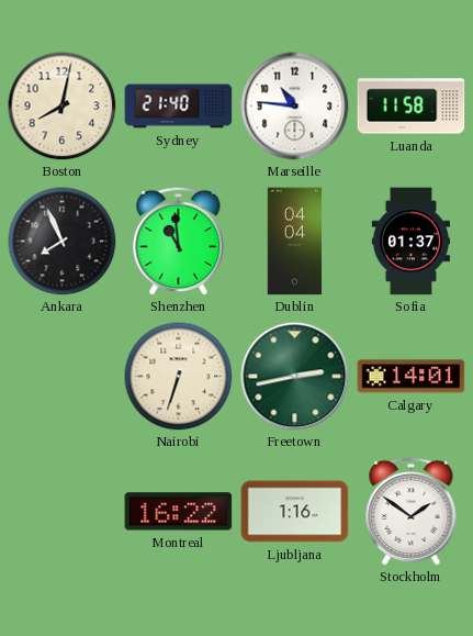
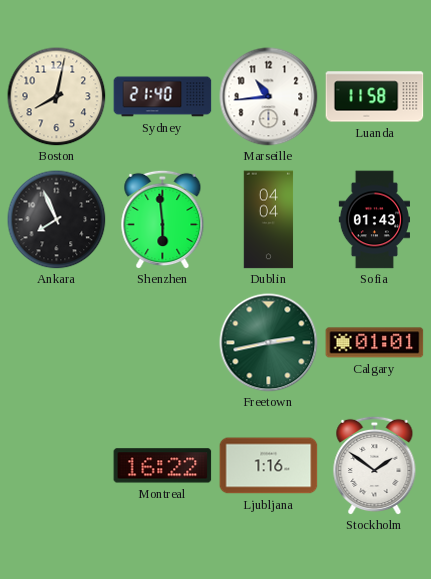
Marseille: 10:46 -> 10:44
Shenzhen: 10:59 -> 5:59
Sofia: 01:37 -> 01:43
Nairobi: 6:33 -> none
Calgary: 14:01 -> 01:01
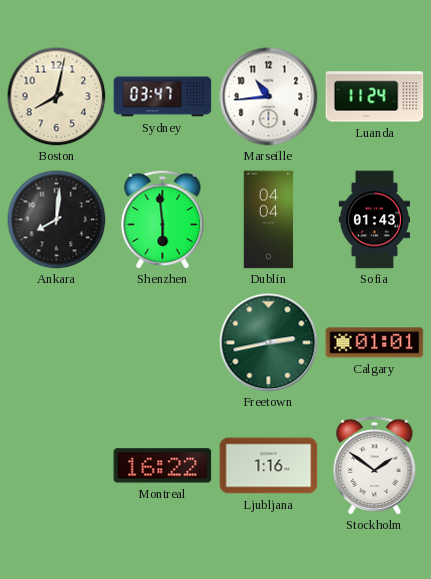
Sydney: 21:40 -> 03:47
Luanda: 11:58 -> 11:24
Ankara: 7:56 -> 8:01
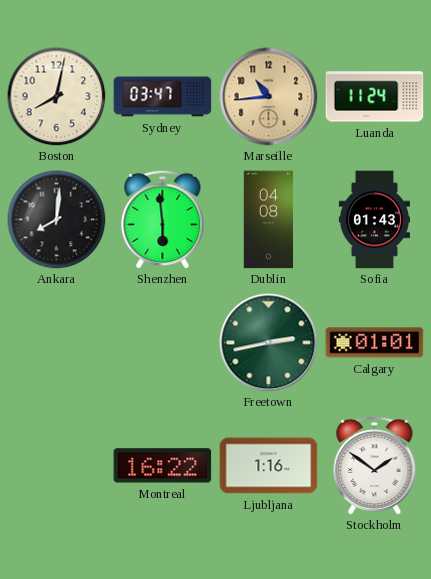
Marseille dial: white -> champagne
Dublin: 04:04 -> 04:08
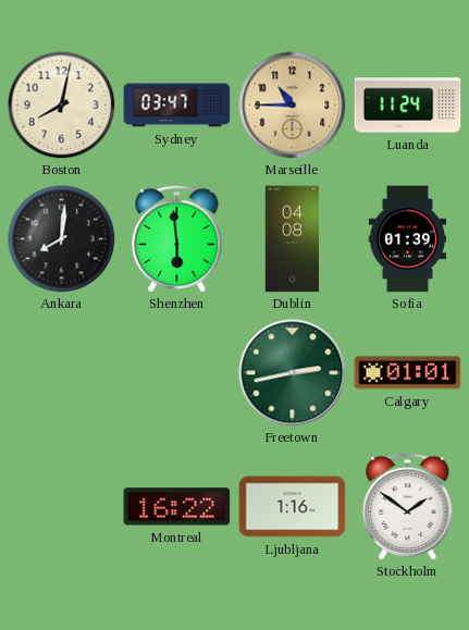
Marseille: 10:44 -> 10:45
Sofia: 01:43 -> 01:39
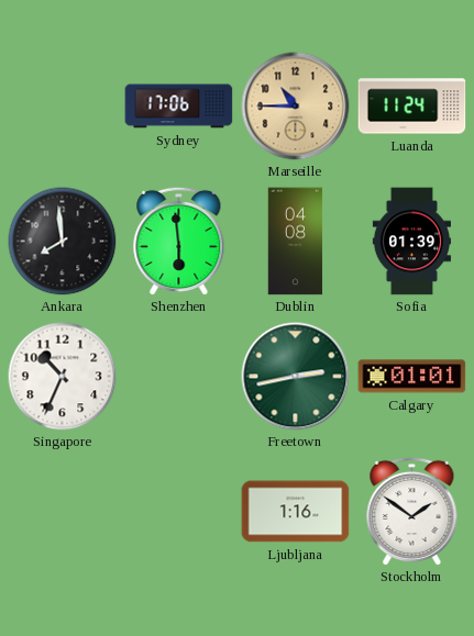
Boston: 8:02 -> none
Sydney: 03:47 -> 17:06
Ankara: 8:01 -> 7:59
Singapore: none -> 10:34
Montreal: 16:22 -> none
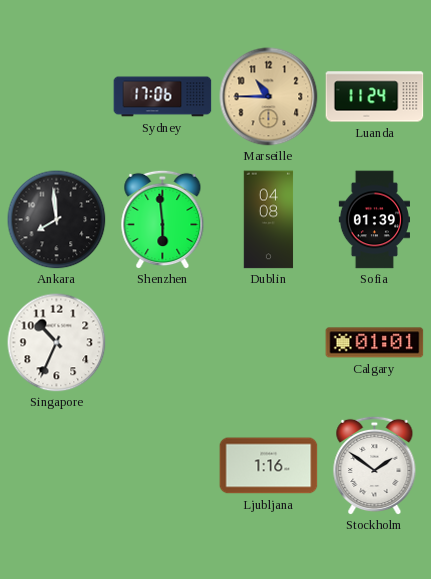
Freetown: 2:43 -> none
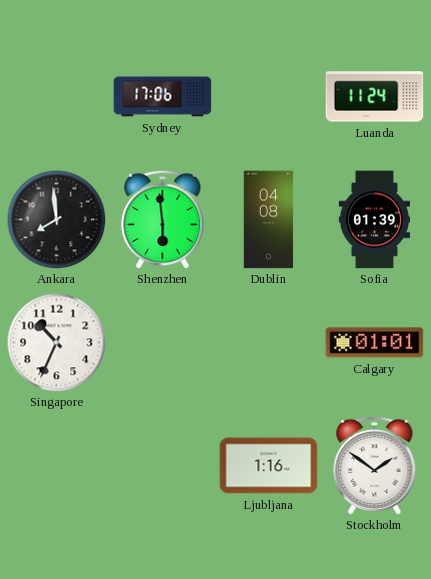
Marseille: 10:45 -> none
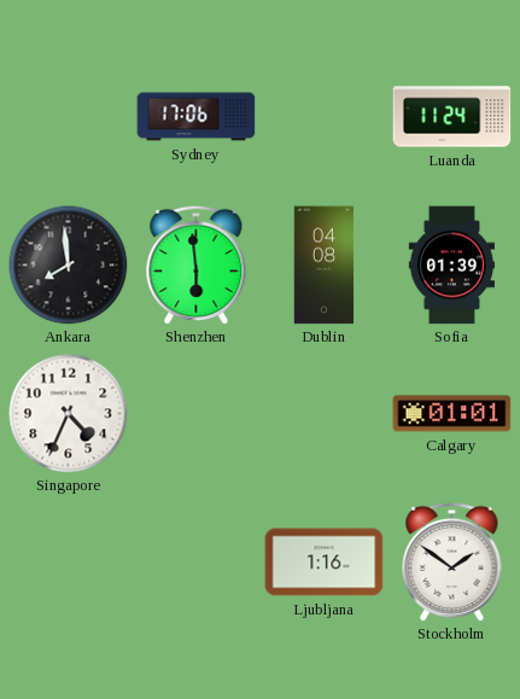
Singapore: 10:34 -> 4:34
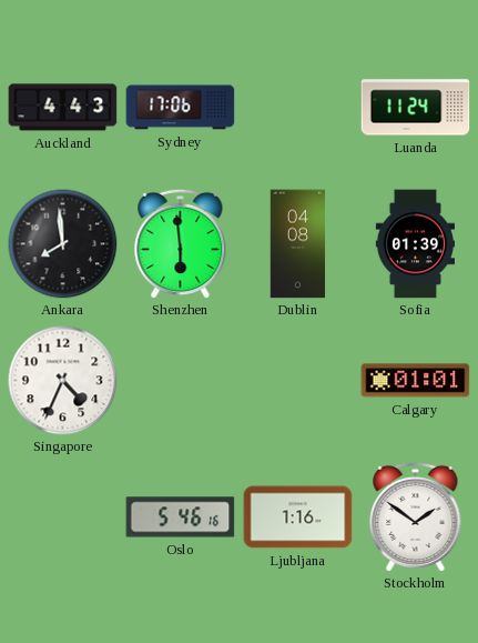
Auckland: none -> 4:43
Oslo: none -> 5:46
